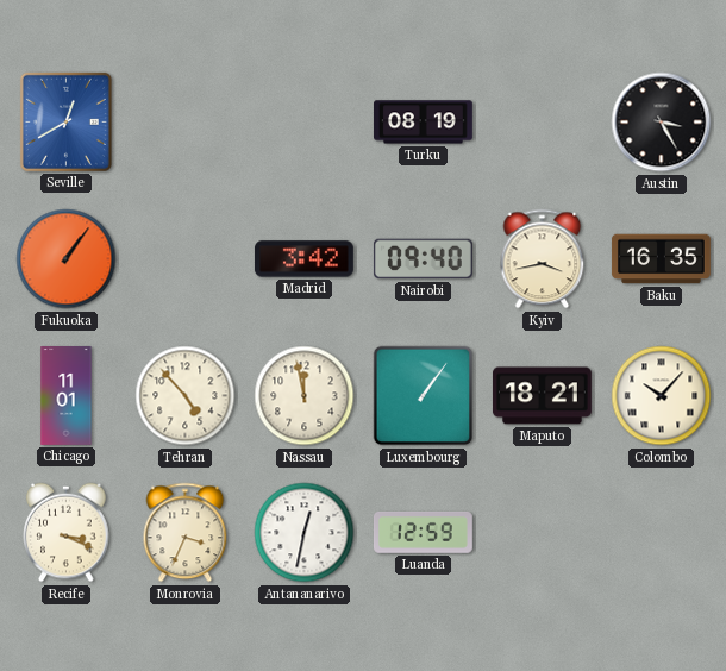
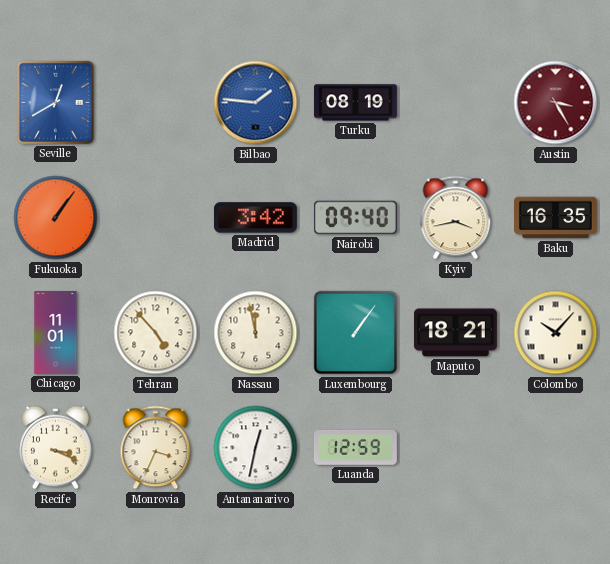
Bilbao: none -> 1:46
Austin dial: black -> burgundy
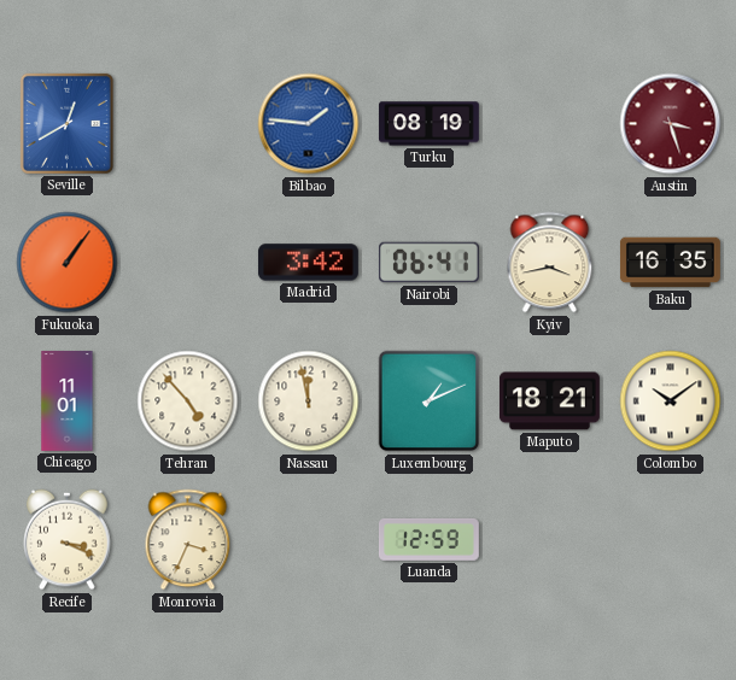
Austin: 3:25 -> 3:27
Nairobi: 09:40 -> 06:41
Luxembourg: 1:06 -> 1:11
Colombo: 10:07 -> 10:09
Antananarivo: 12:32 -> none
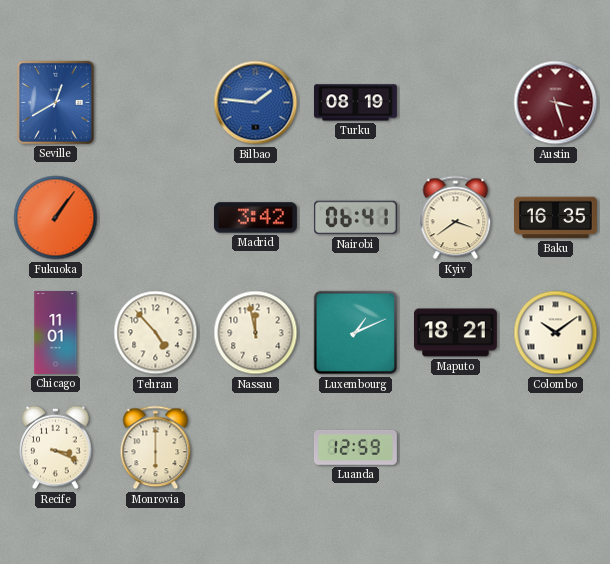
Kyiv: 3:43 -> 3:39
Monrovia: 3:34 -> 6:00
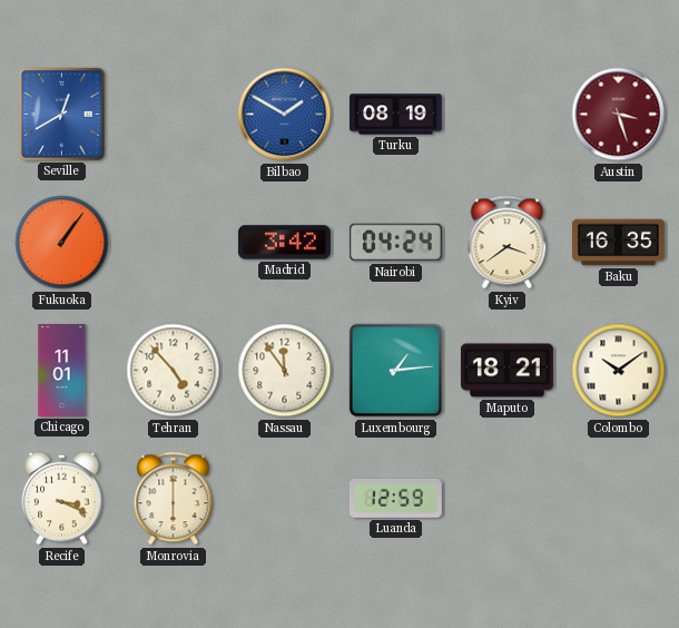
Bilbao: 1:46 -> 1:50
Nairobi: 06:41 -> 04:24
Nassau: 11:58 -> 11:54
Luxembourg: 1:11 -> 1:14
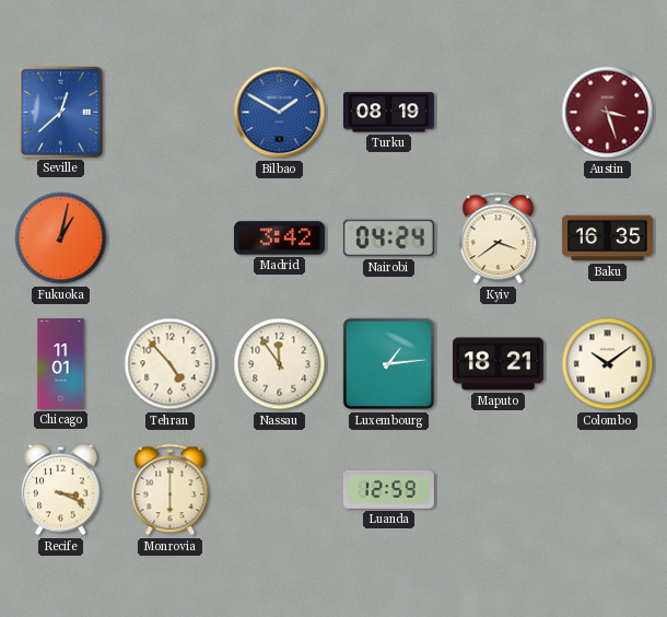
Seville: 12:40 -> 12:38
Fukuoka: 1:06 -> 1:02
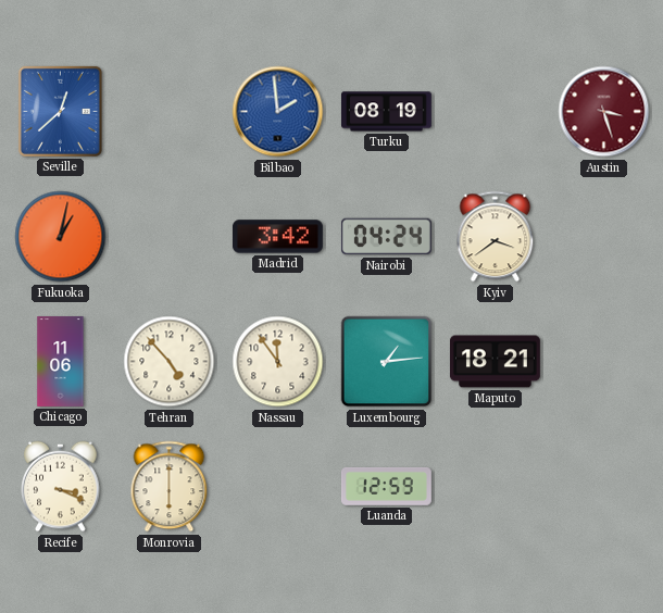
Bilbao: 1:50 -> 1:59
Baku: 16:35 -> none
Chicago: 11:01 -> 11:06
Colombo: 10:09 -> none
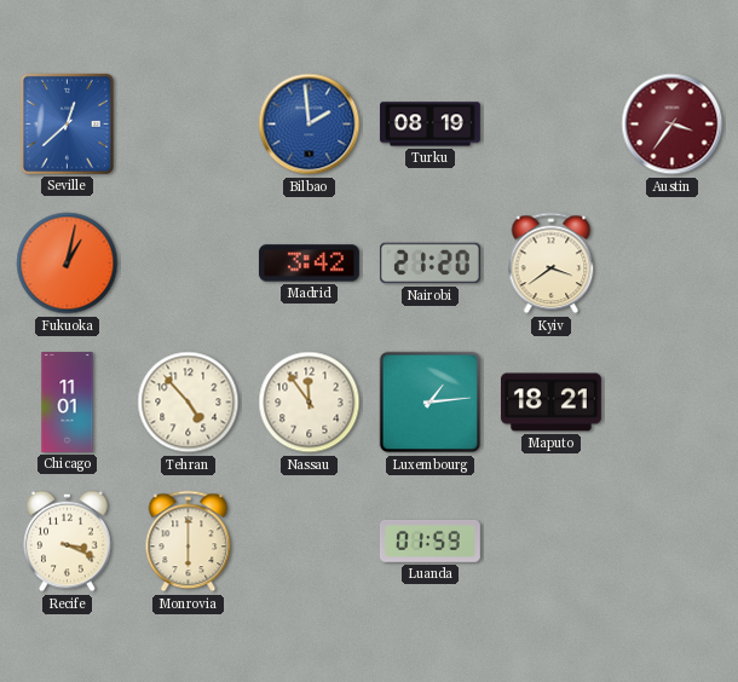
Austin: 3:27 -> 3:36
Nairobi: 04:24 -> 21:20
Chicago: 11:06 -> 11:01
Luanda: 12:59 -> 01:59
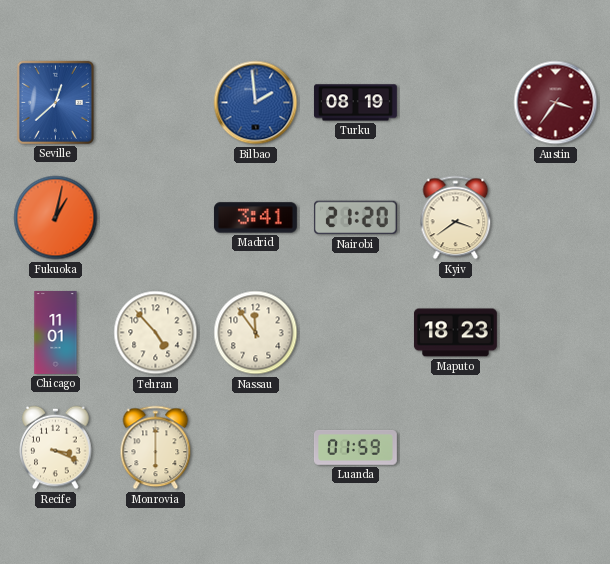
Madrid: 3:42 -> 3:41
Luxembourg: 1:14 -> none
Maputo: 18:21 -> 18:23
